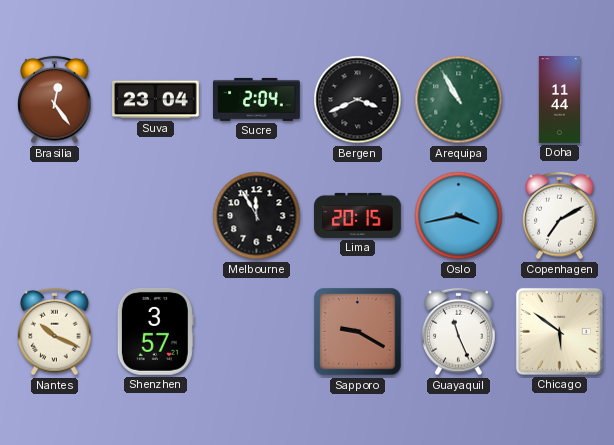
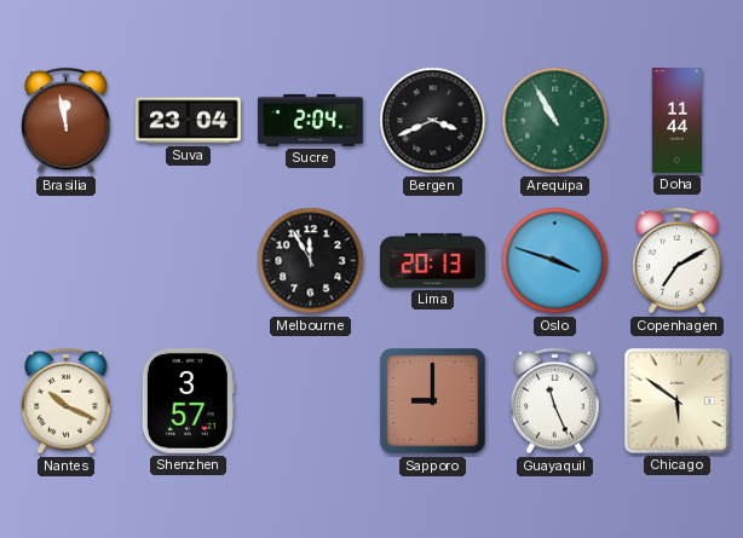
Brasilia: 12:24 -> 11:58
Lima: 20:15 -> 20:13
Oslo: 3:43 -> 3:48
Sapporo: 9:20 -> 9:00
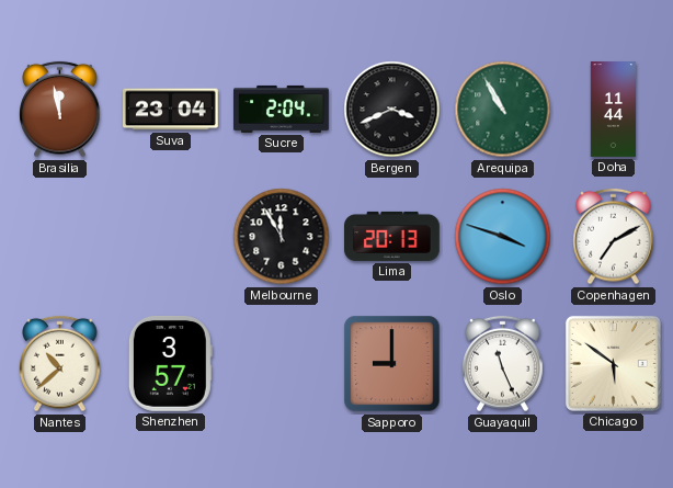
Nantes: 10:19 -> 10:38
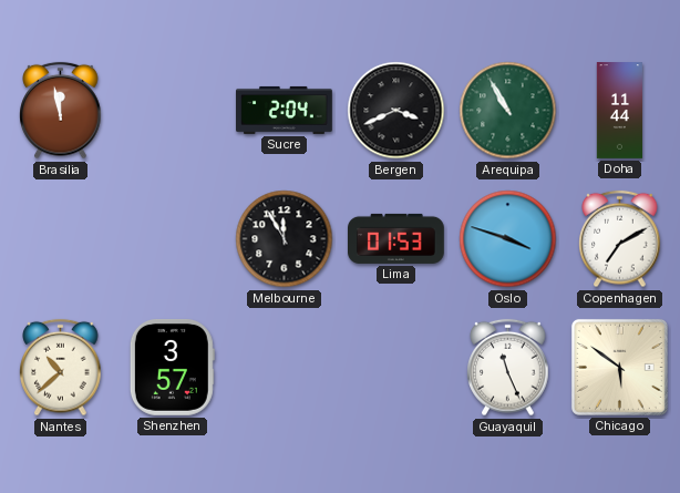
Suva: 23:04 -> none
Lima: 20:13 -> 01:53
Sapporo: 9:00 -> none
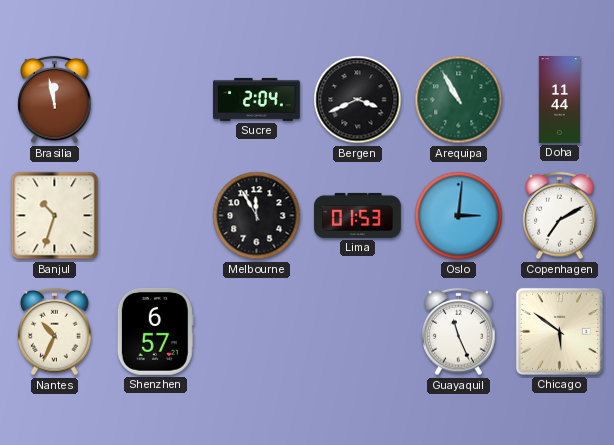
Banjul: none -> 10:33
Oslo: 3:48 -> 3:01
Nantes: 10:38 -> 10:34
Shenzhen: 3:57 -> 6:57
